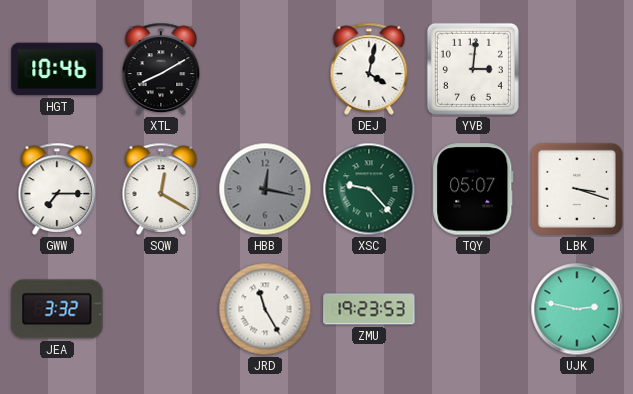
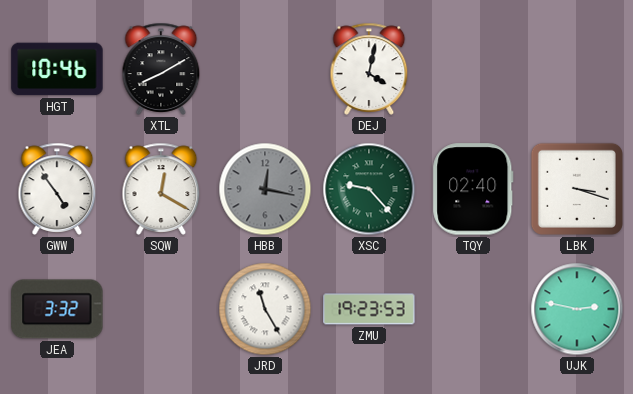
YVB: 3:01 -> none
GWW: 7:15 -> 4:54
TQY: 05:07 -> 02:40
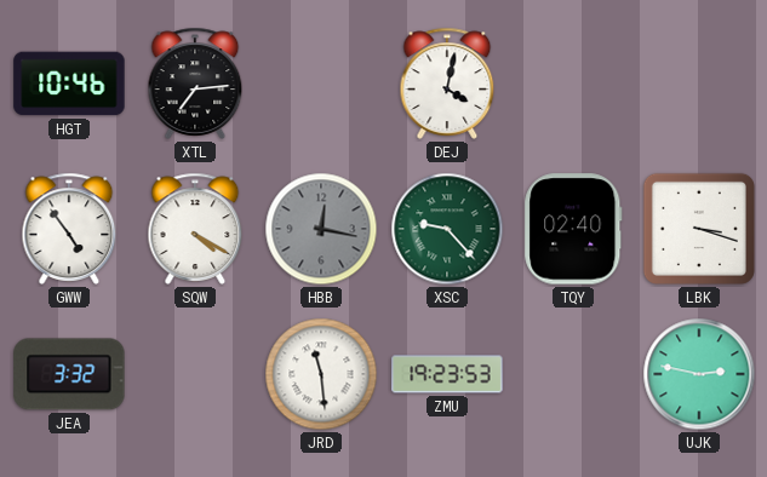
XTL: 8:10 -> 7:14
SQW: 12:20 -> 4:20
JRD: 11:25 -> 11:29
